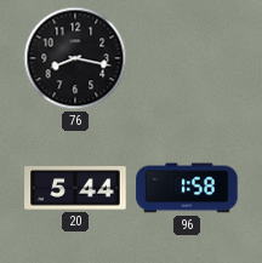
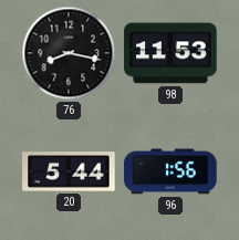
98: none -> 11:53
96: 1:58 -> 1:56
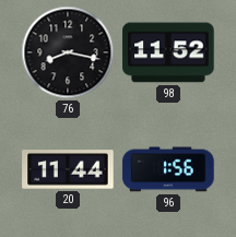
98: 11:53 -> 11:52
20: 5:44 -> 11:44
